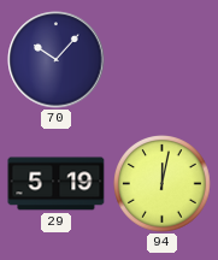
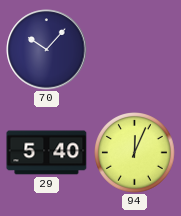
29: 5:19 -> 5:40
94: 12:02 -> 12:04
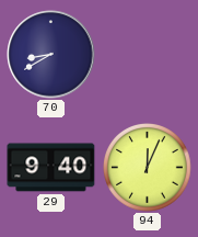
70: 10:07 -> 8:40
29: 5:40 -> 9:40
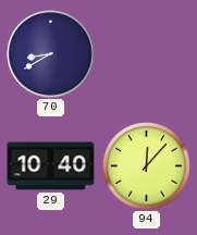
29: 9:40 -> 10:40
94: 12:04 -> 12:07
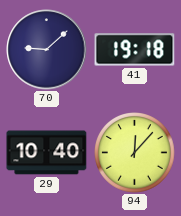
70: 8:40 -> 9:08
41: none -> 19:18
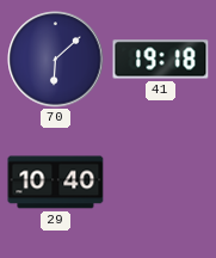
70: 9:08 -> 6:08
94: 12:07 -> none
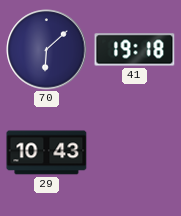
29: 10:40 -> 10:43
